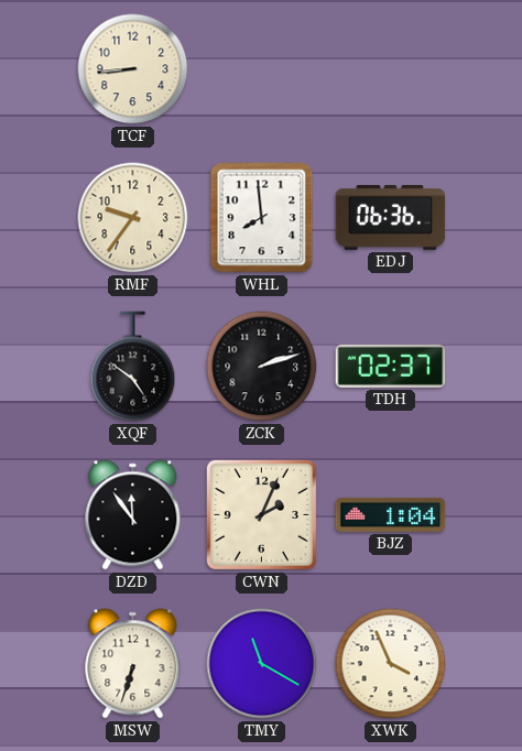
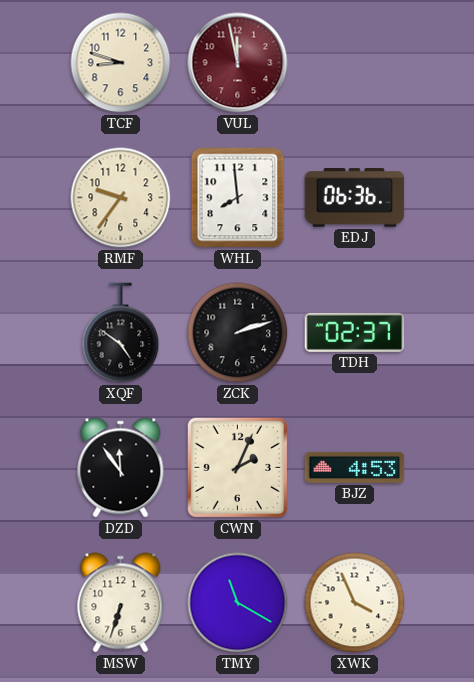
TCF: 8:44 -> 8:48
VUL: none -> 11:58
BJZ: 1:04 -> 4:53
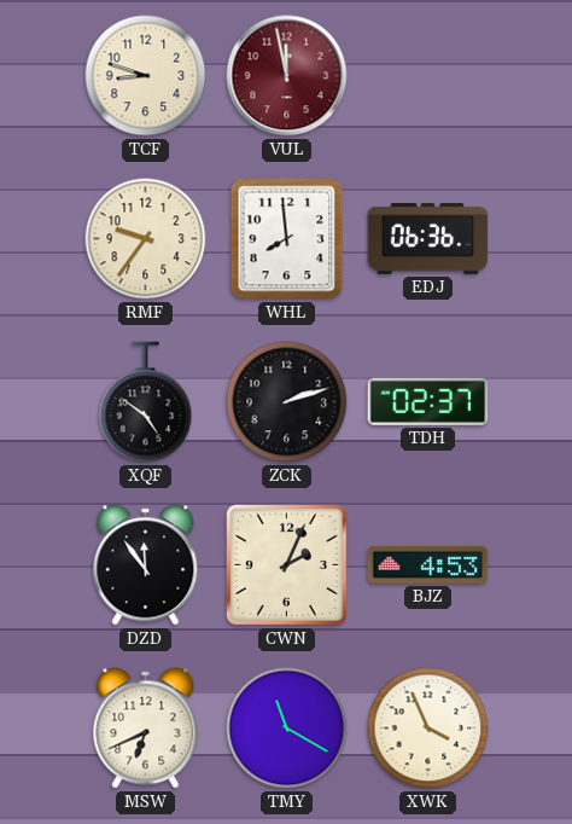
MSW: 6:33 -> 6:41
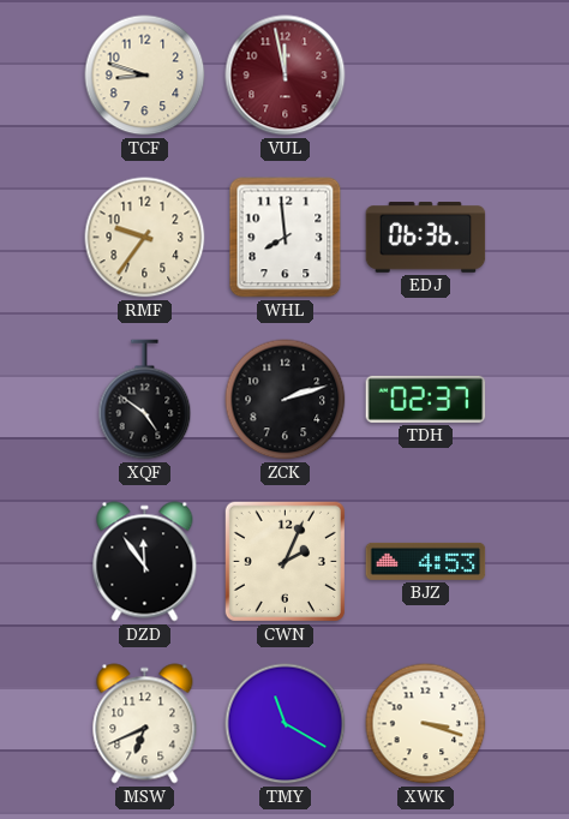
XWK: 3:56 -> 3:18
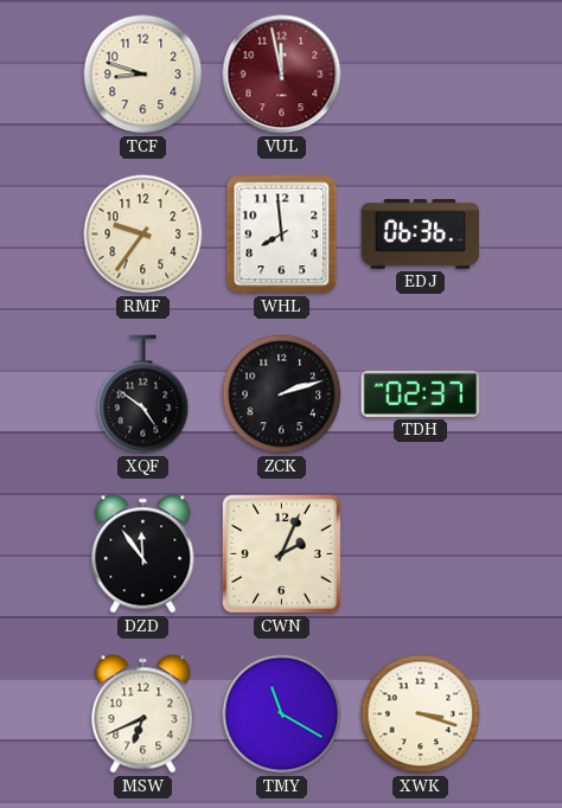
BJZ: 4:53 -> none
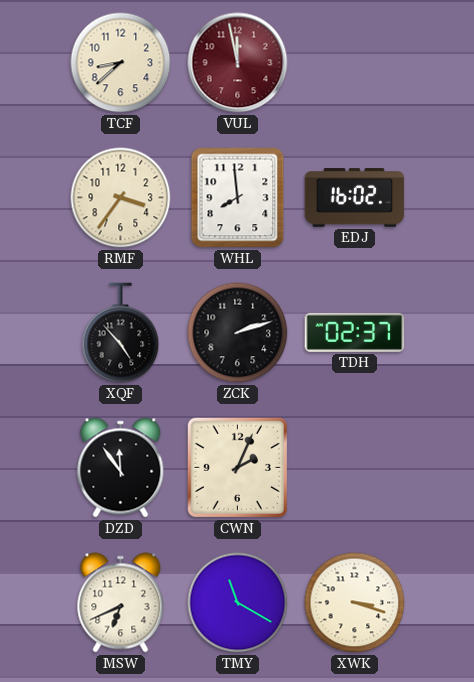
TCF: 8:48 -> 8:38
RMF: 9:36 -> 3:36
EDJ: 06:36 -> 16:02
XQF: 4:51 -> 4:53
